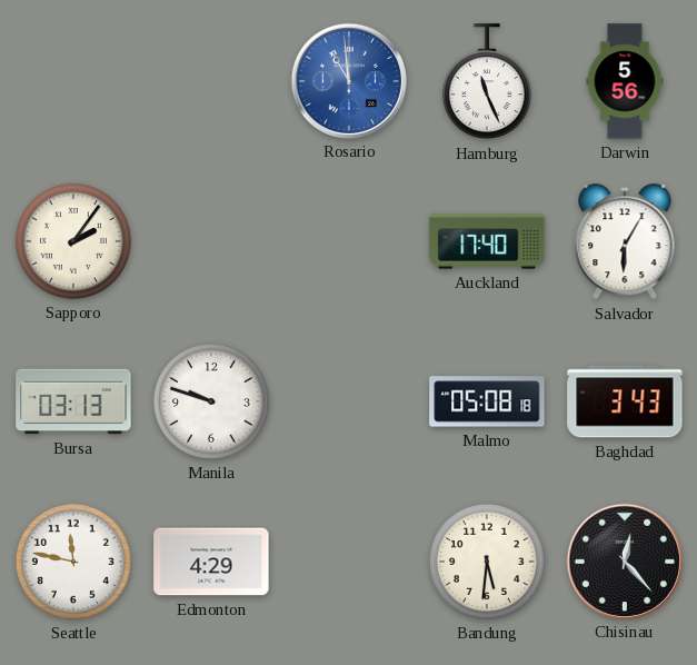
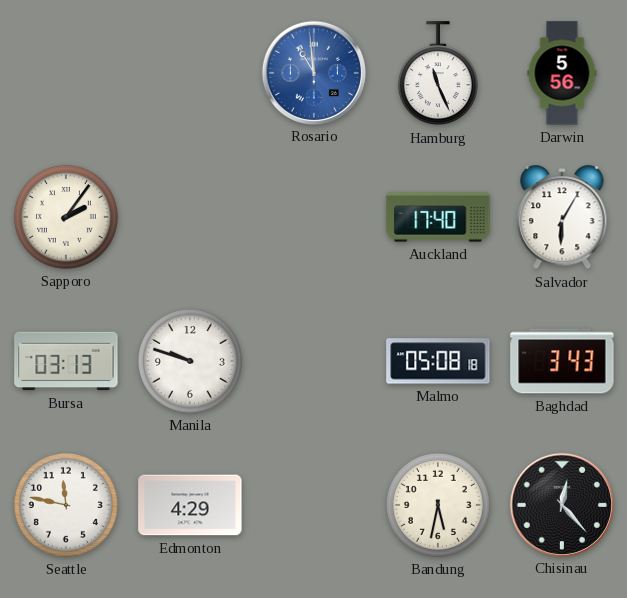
Bandung: 5:31 -> 5:32
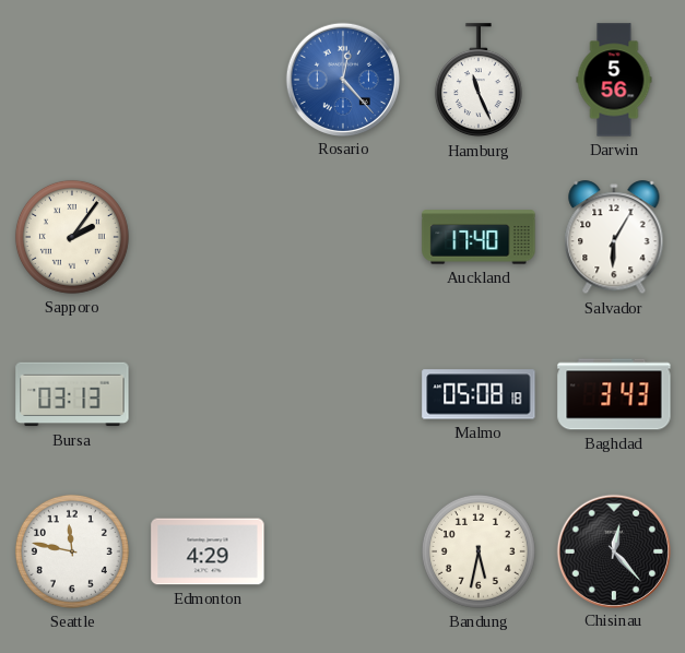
Rosario: 10:59 -> 12:23
Manila: 9:48 -> none
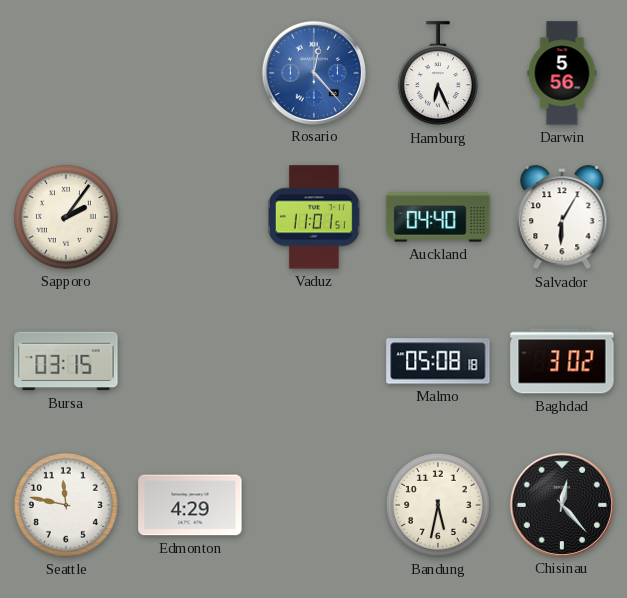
Hamburg: 11:26 -> 6:26
Vaduz: none -> 11:01
Auckland: 17:40 -> 04:40
Bursa: 03:13 -> 03:15
Baghdad: 3:43 -> 3:02
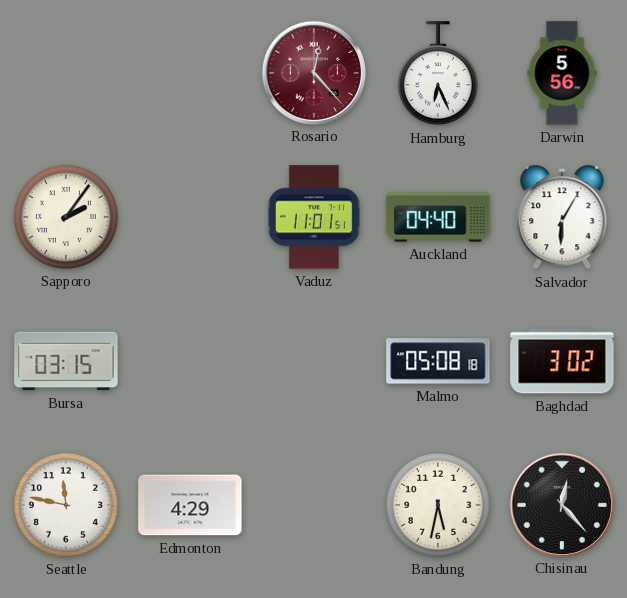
Rosario dial: blue -> burgundy
